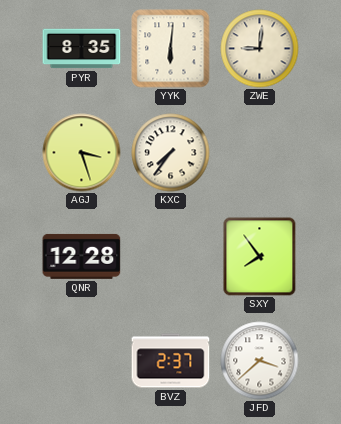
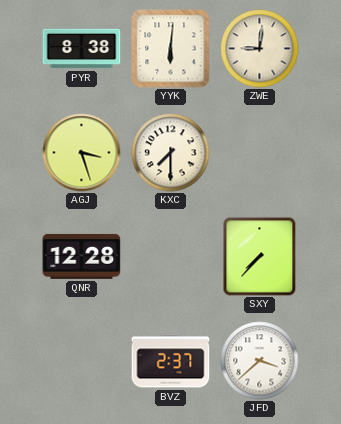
PYR: 8:35 -> 8:38
KXC: 7:36 -> 7:30
SXY: 7:54 -> 7:37
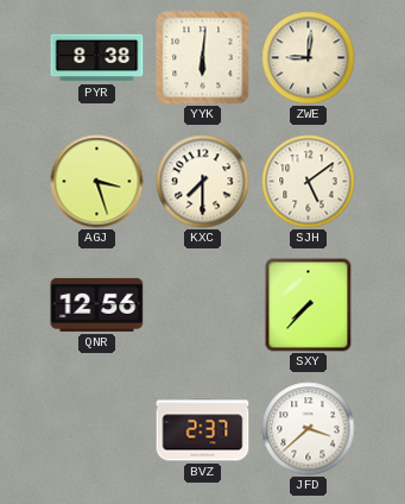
SJH: none -> 5:09
QNR: 12:28 -> 12:56
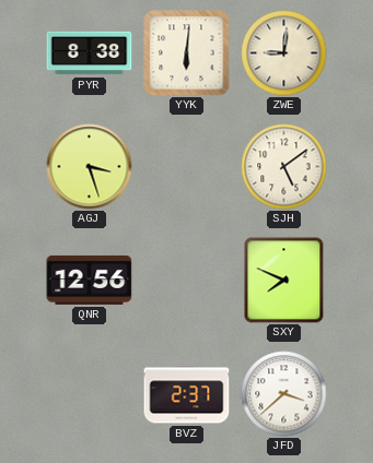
KXC: 7:30 -> none
SXY: 7:37 -> 7:49
